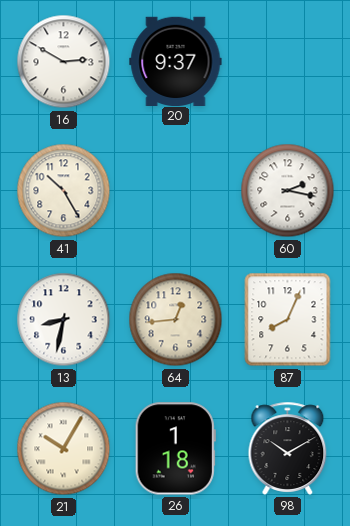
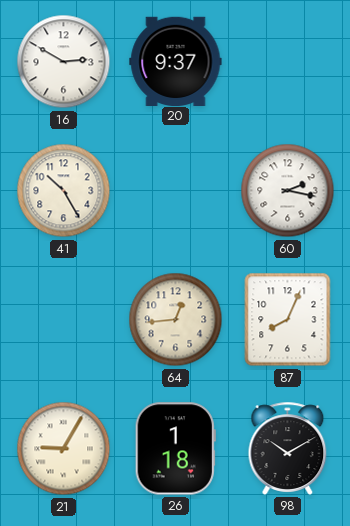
13: 8:32 -> none
21: 10:05 -> 9:05
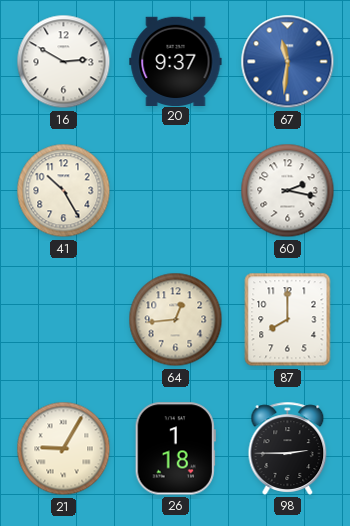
67: none -> 11:31
87: 8:04 -> 8:00
98: 10:10 -> 2:45
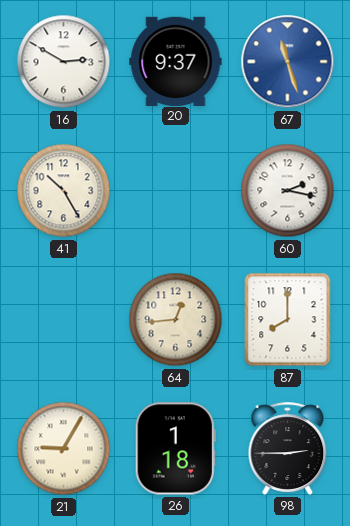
67: 11:31 -> 11:27
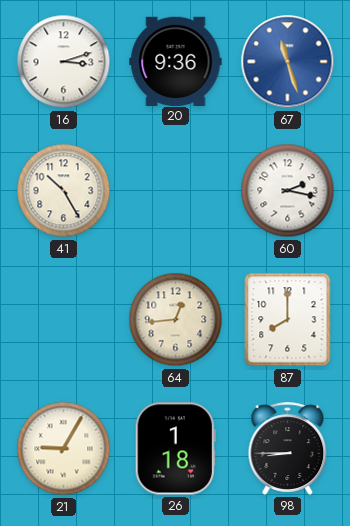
16: 2:50 -> 3:12
20: 9:37 -> 9:36
98: 2:45 -> 8:45
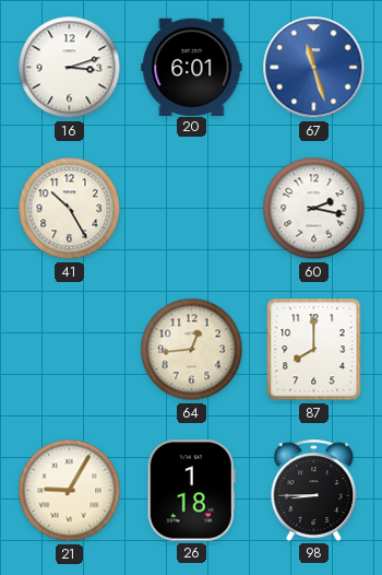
20: 9:36 -> 6:01
